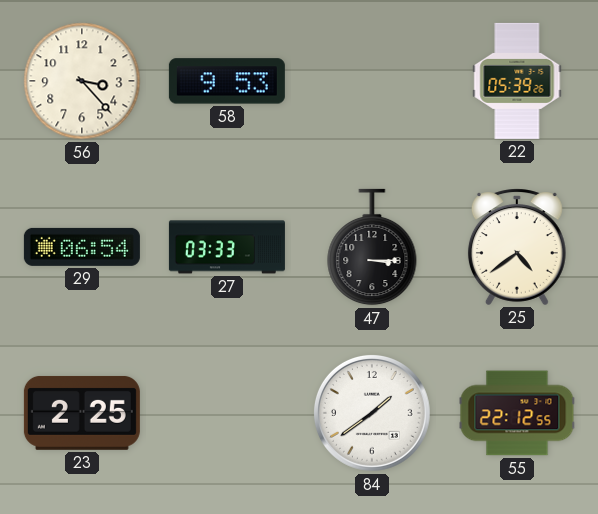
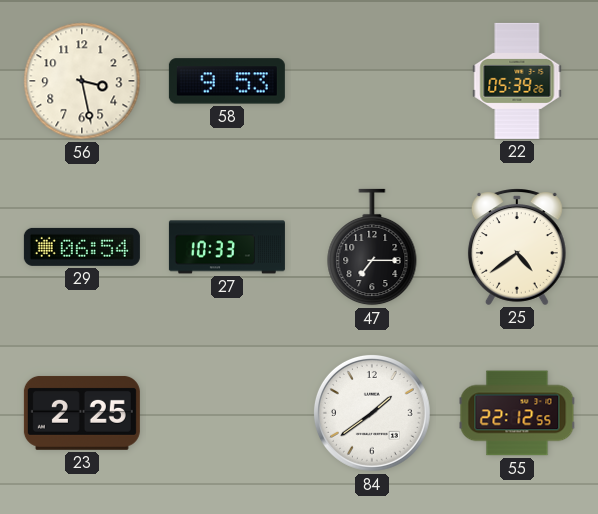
56: 3:23 -> 3:28
27: 03:33 -> 10:33
47: 3:15 -> 7:15
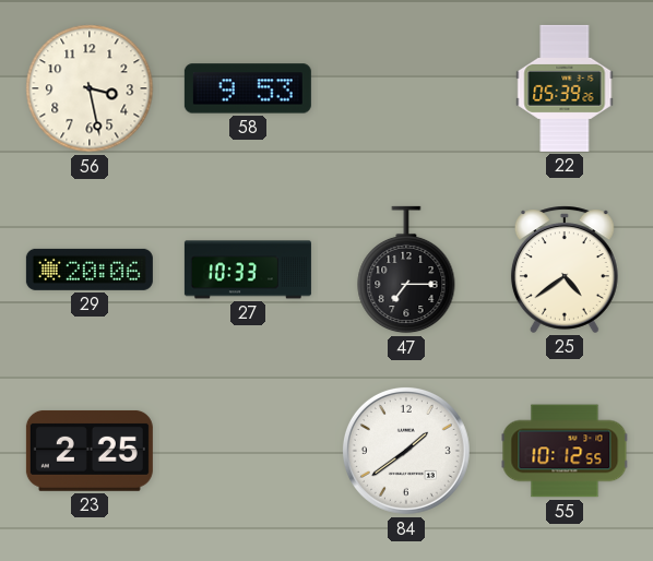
29: 06:54 -> 20:06
55: 22:12 -> 10:12
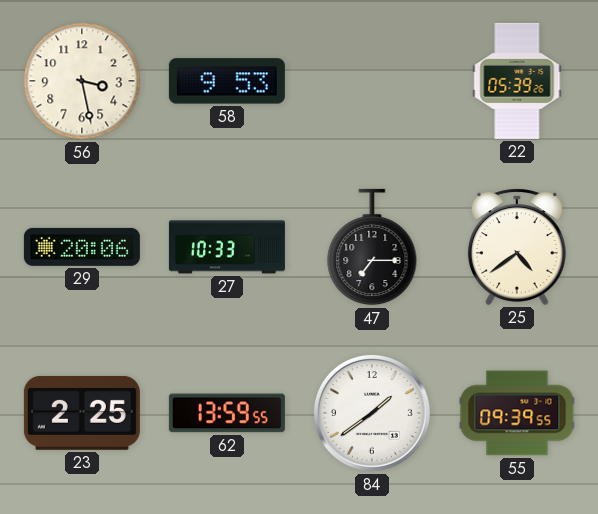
62: none -> 13:59
55: 10:12 -> 09:39
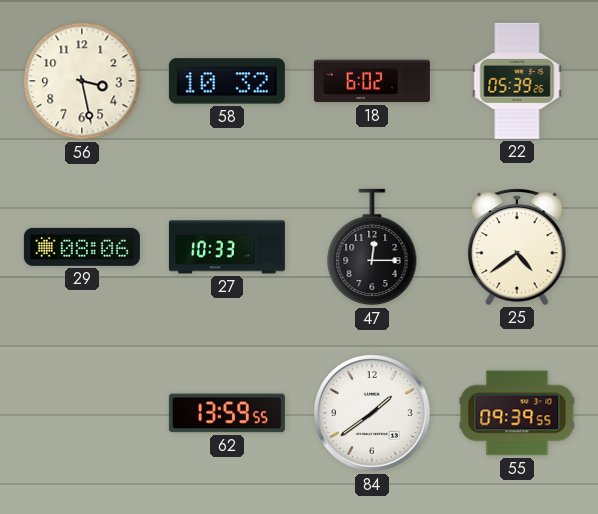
58: 9:53 -> 10:32
18: none -> 6:02
29: 20:06 -> 08:06
47: 7:15 -> 12:15
23: 2:25 -> none
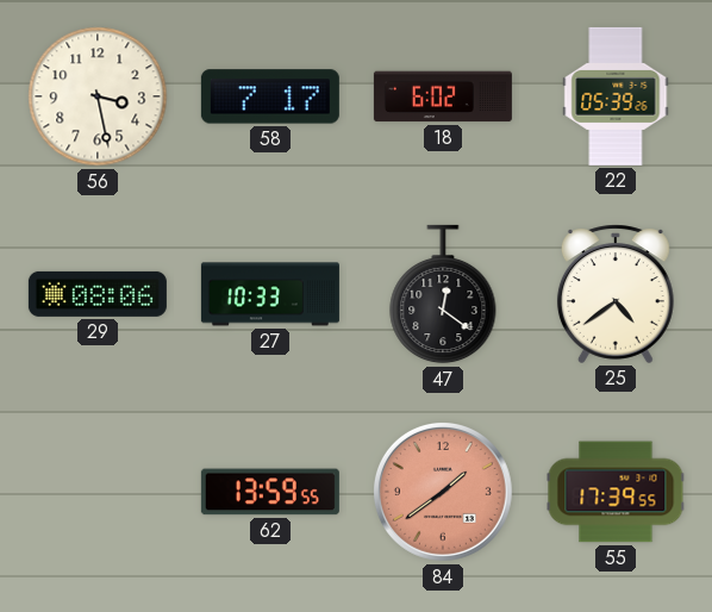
58: 10:32 -> 7:17
47: 12:15 -> 12:21
84 dial: white -> salmon
55: 09:39 -> 17:39
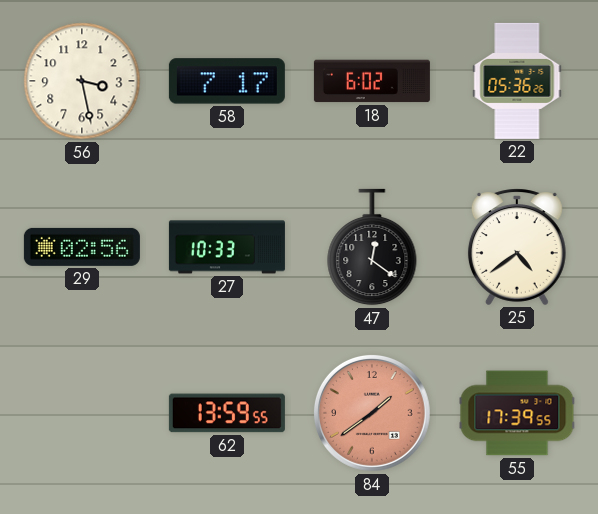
22: 05:39 -> 05:36
29: 08:06 -> 02:56
